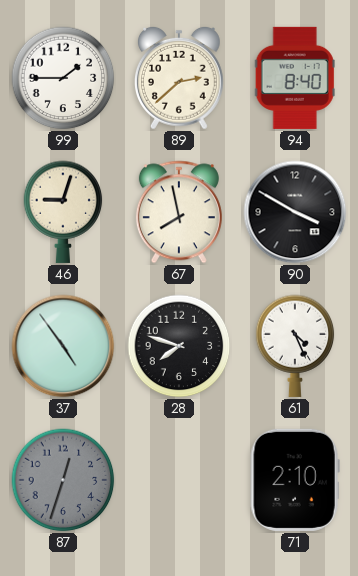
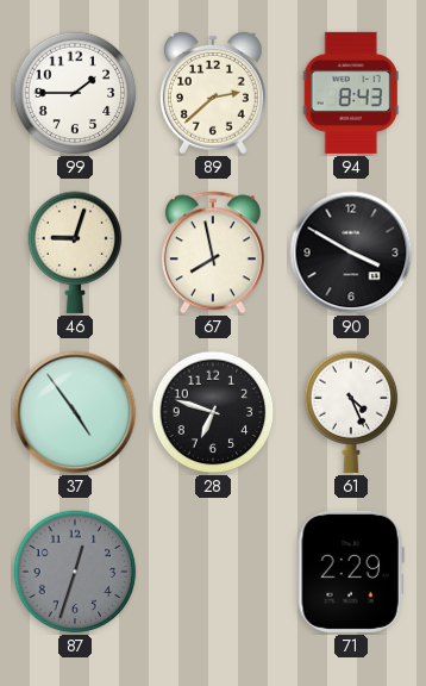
94: 8:40 -> 8:43
28: 7:48 -> 6:48
71: 2:10 -> 2:29
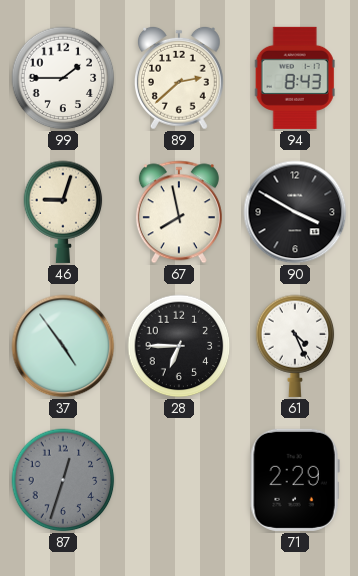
28: 6:48 -> 6:45
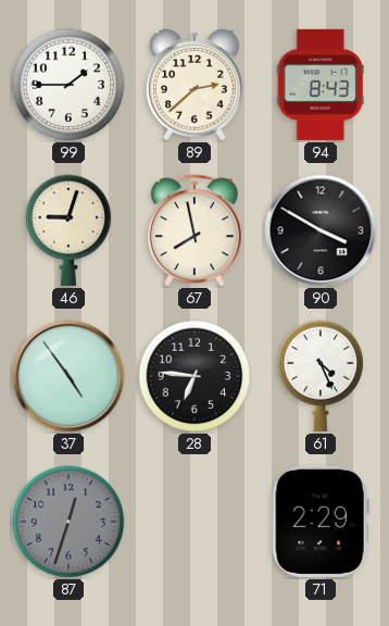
28: 6:45 -> 6:46
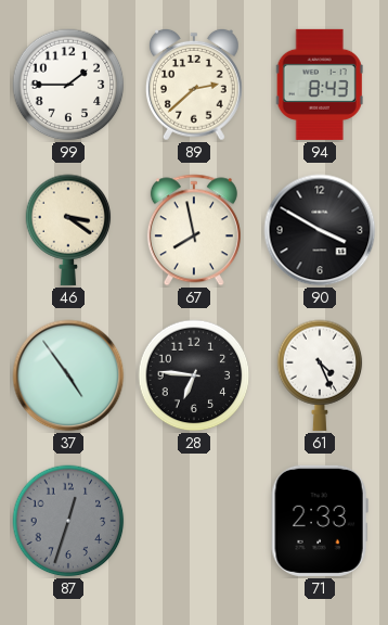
46: 9:03 -> 3:21
71: 2:29 -> 2:33
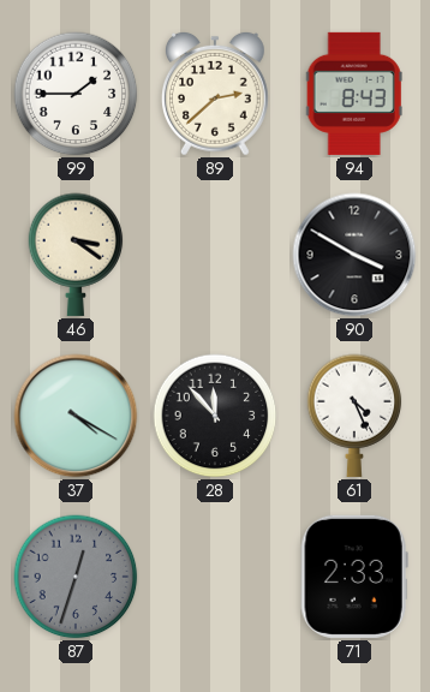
67: 7:58 -> none
37: 4:54 -> 4:20
28: 6:46 -> 11:53
